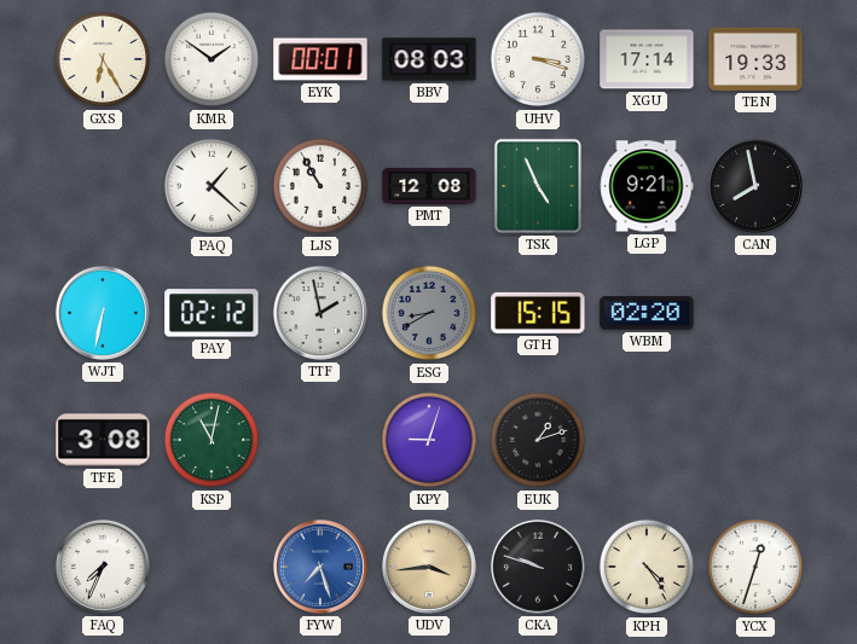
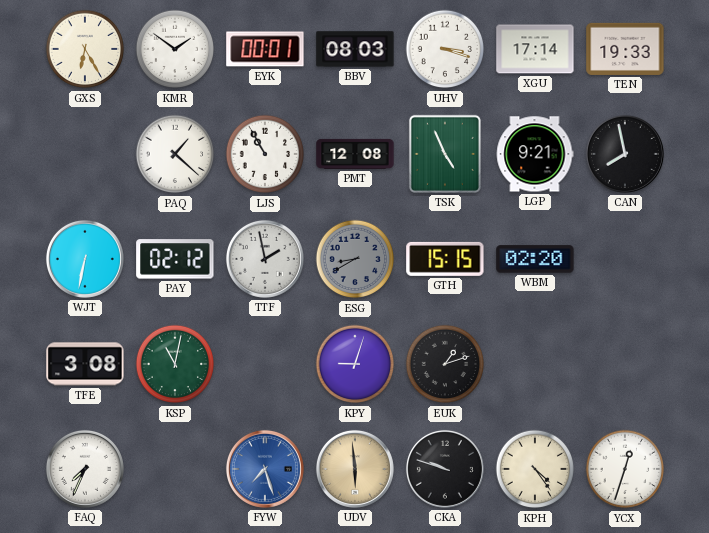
UDV: 3:44 -> 5:59
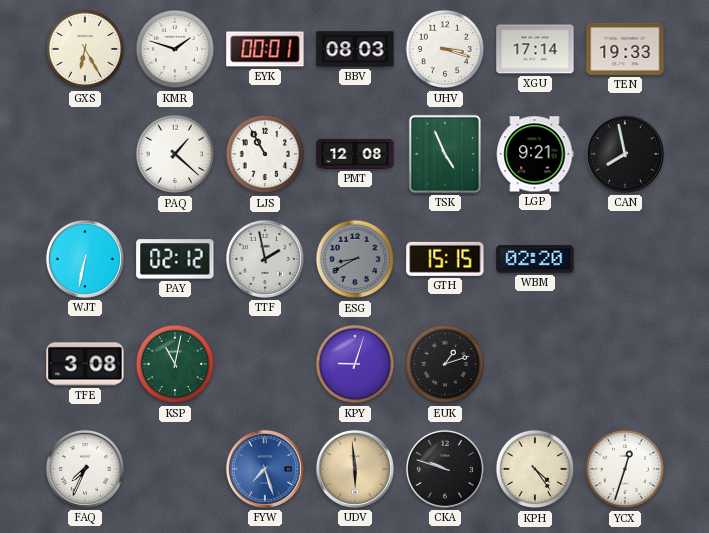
KMR: 1:51 -> 1:48
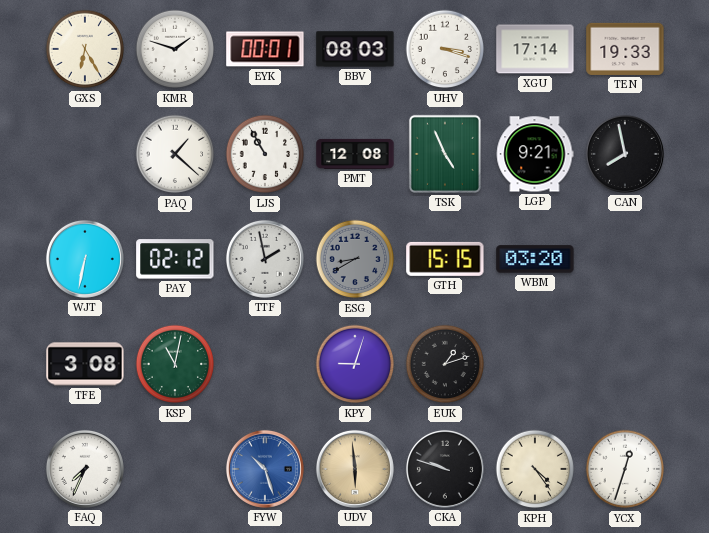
WBM: 02:20 -> 03:20
FYW: 7:27 -> 10:27
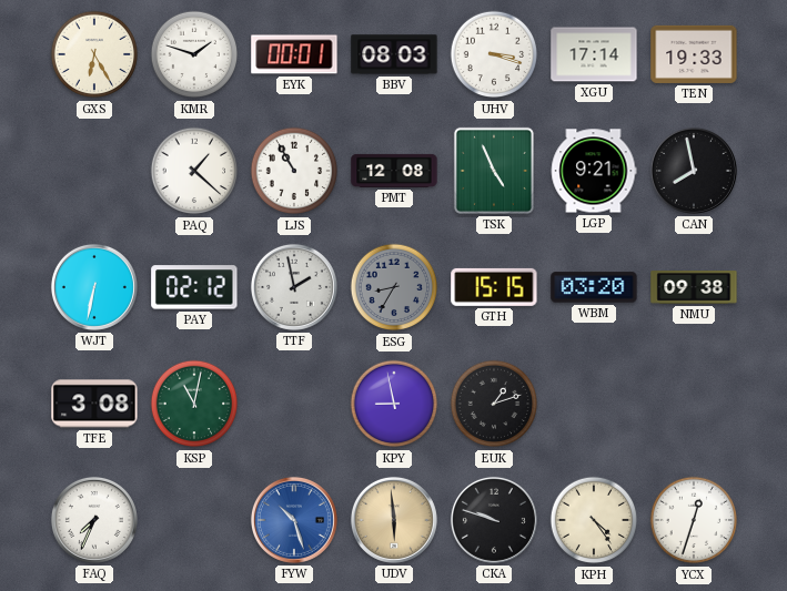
ESG: 8:40 -> 8:35
NMU: none -> 09:38
KPY: 9:03 -> 8:58
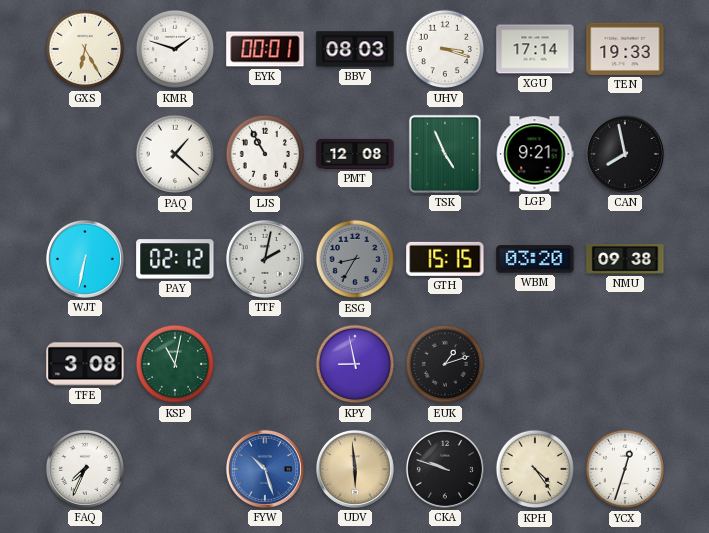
TTF: 1:58 -> 2:02
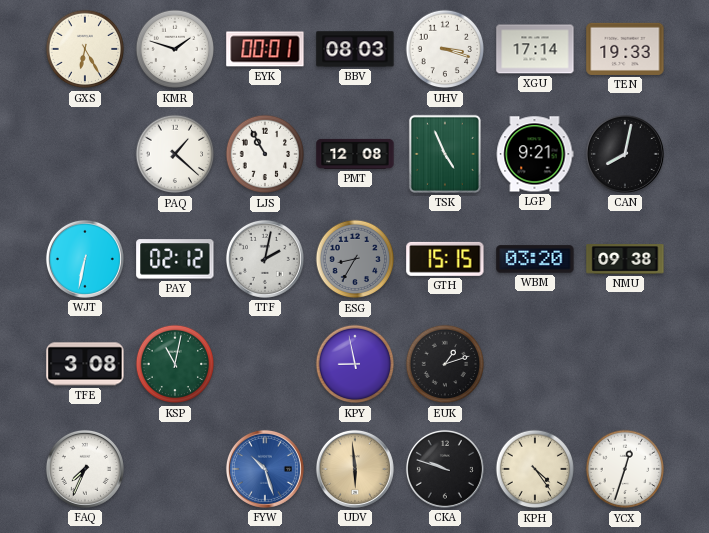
CAN: 7:58 -> 8:02
